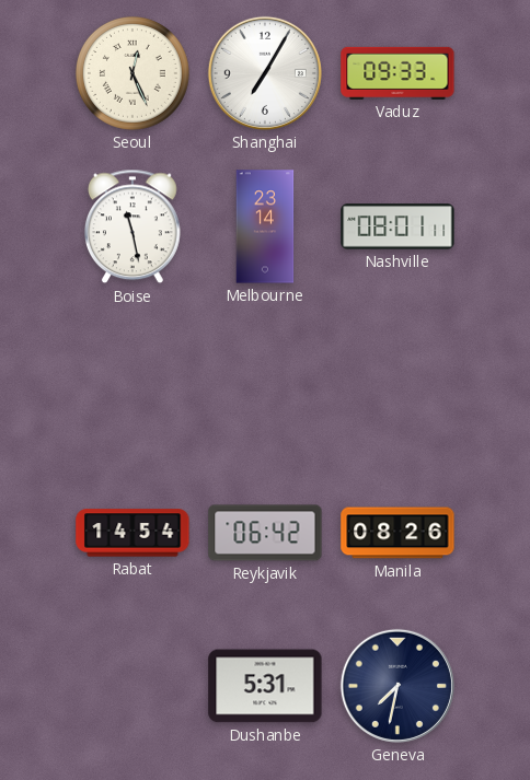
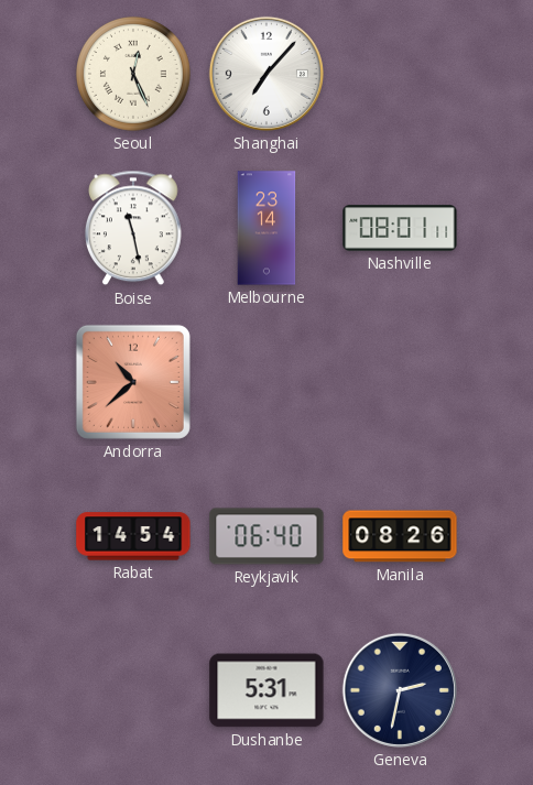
Shanghai: 7:05 -> 7:07
Vaduz: 09:33 -> none
Andorra: none -> 10:38
Reykjavik: 06:42 -> 06:40
Geneva: 7:32 -> 2:32
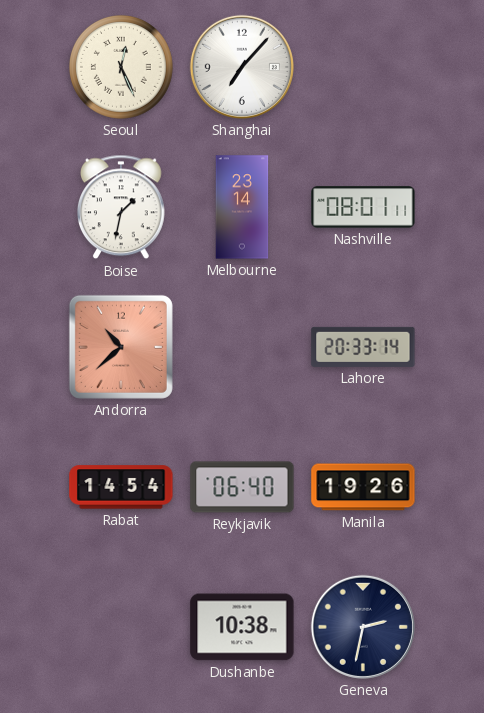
Boise: 11:28 -> 1:32
Lahore: none -> 20:33
Manila: 08:26 -> 19:26
Dushanbe: 5:31 -> 10:38
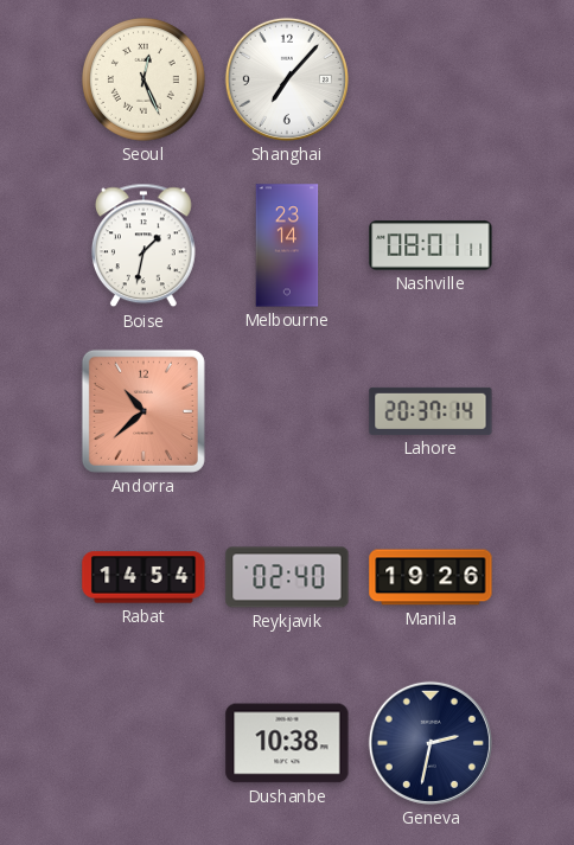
Lahore: 20:33 -> 20:37
Reykjavik: 06:40 -> 02:40
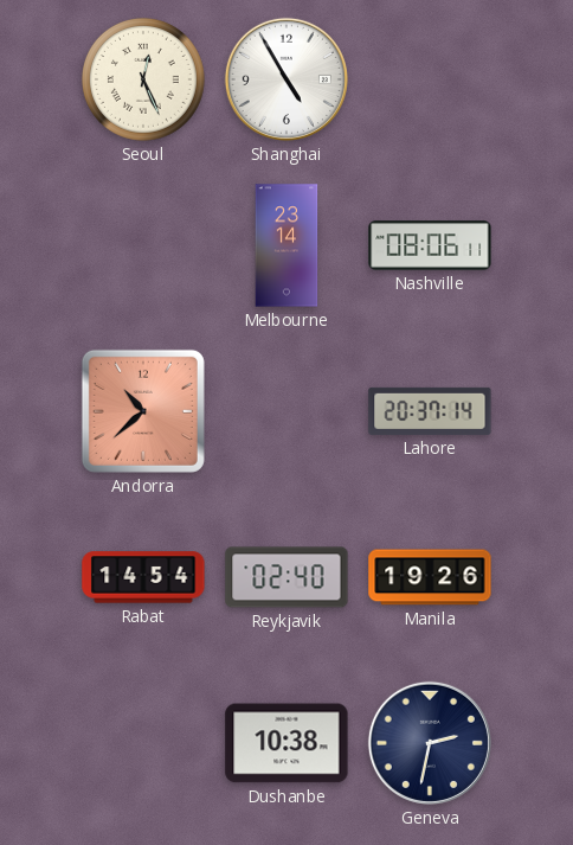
Shanghai: 7:07 -> 4:55
Boise: 1:32 -> none
Nashville: 08:01 -> 08:06
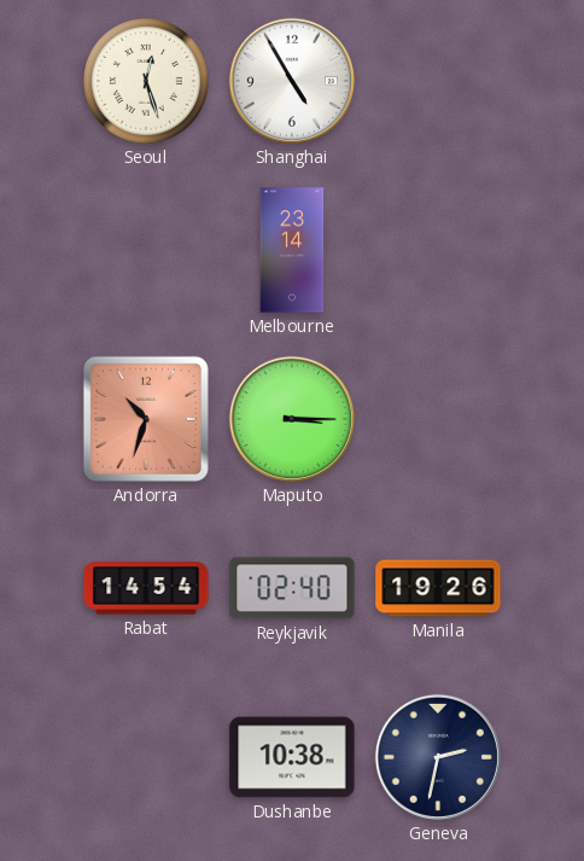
Seoul: 12:26 -> 12:27
Nashville: 08:06 -> none
Andorra: 10:38 -> 10:33
Maputo: none -> 3:15
Lahore: 20:37 -> none
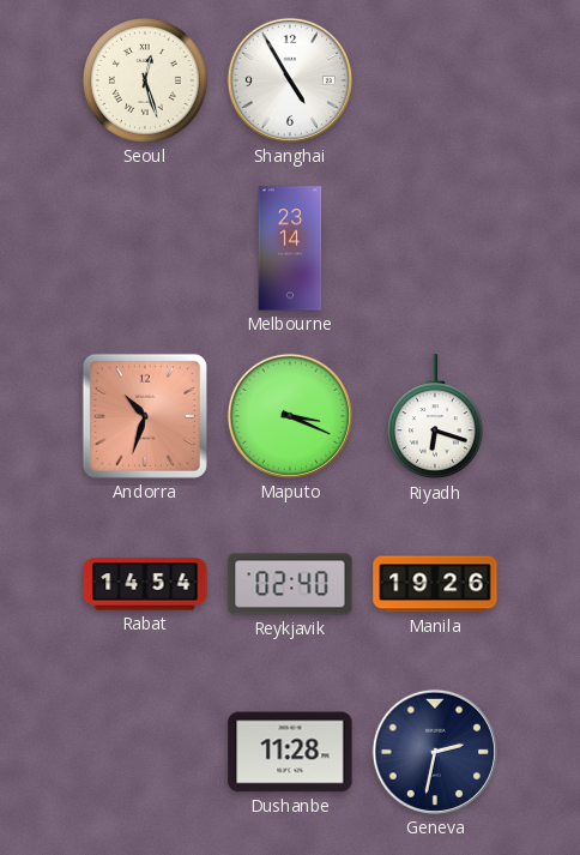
Maputo: 3:15 -> 3:19
Riyadh: none -> 6:18
Dushanbe: 10:38 -> 11:28
